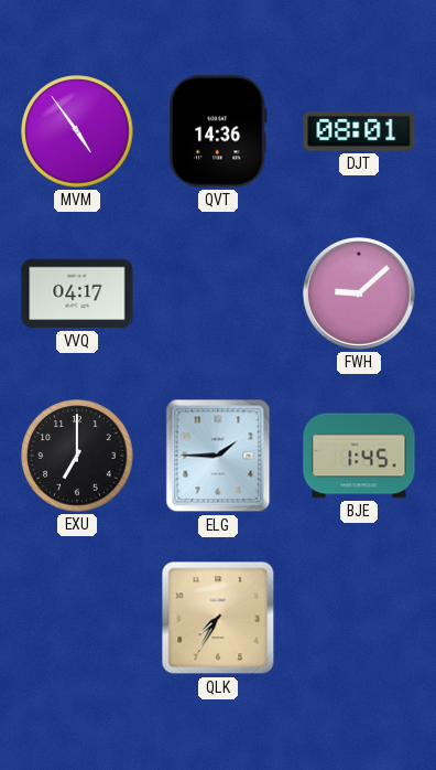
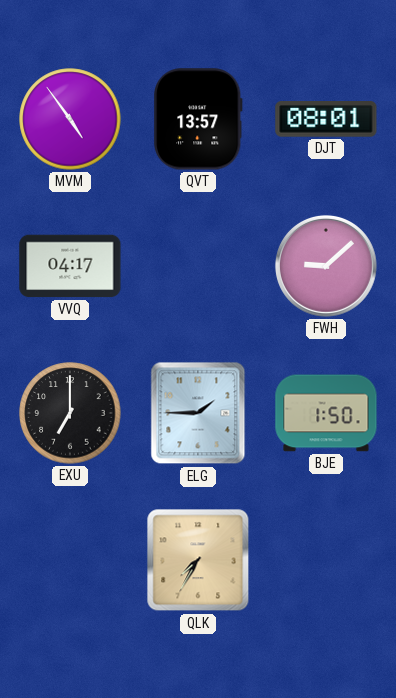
QVT: 14:36 -> 13:57
BJE: 1:45 -> 1:50
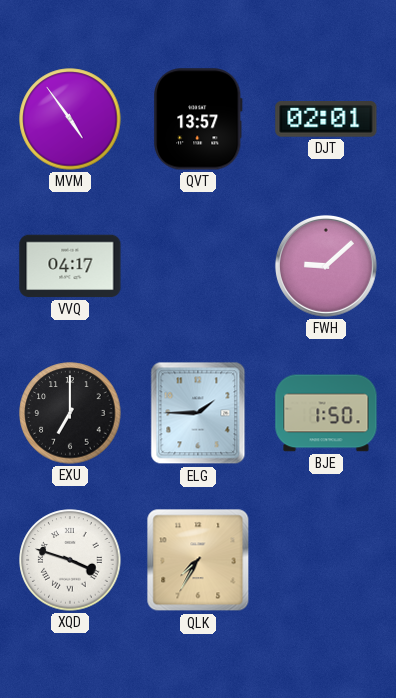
DJT: 08:01 -> 02:01
XQD: none -> 3:48
